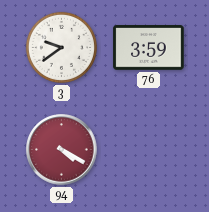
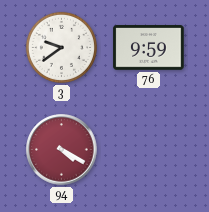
76: 3:59 -> 9:59
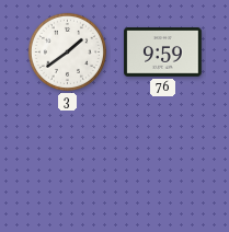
3: 9:39 -> 1:39
94: 4:20 -> none
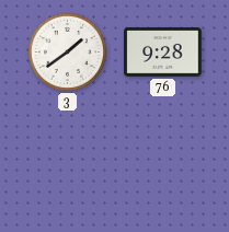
76: 9:59 -> 9:28
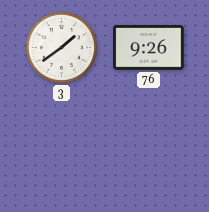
76: 9:28 -> 9:26
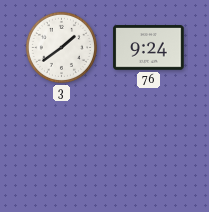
76: 9:26 -> 9:24
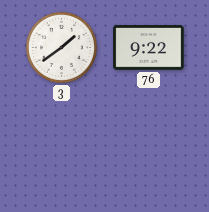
76: 9:24 -> 9:22
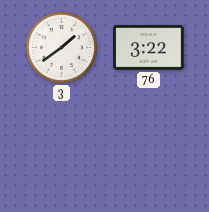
76: 9:22 -> 3:22
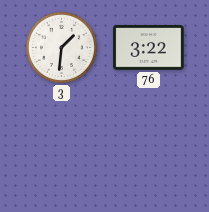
3: 1:39 -> 1:31
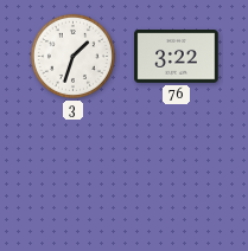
3: 1:31 -> 1:33
